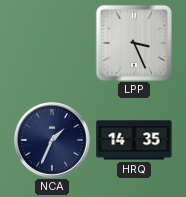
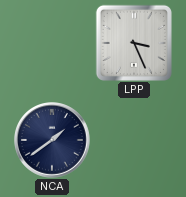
NCA: 1:34 -> 1:39
HRQ: 14:35 -> none
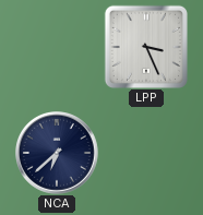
NCA: 1:39 -> 6:38
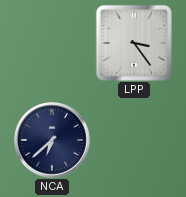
LPP: 3:26 -> 3:24
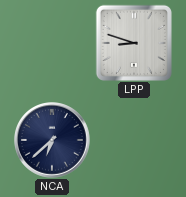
LPP: 3:24 -> 8:48
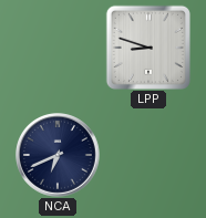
NCA: 6:38 -> 6:41
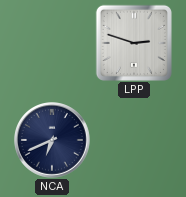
LPP: 8:48 -> 2:48
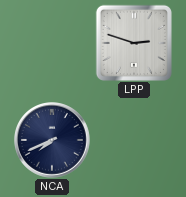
NCA: 6:41 -> 7:41
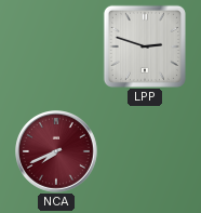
NCA dial: navy -> burgundy
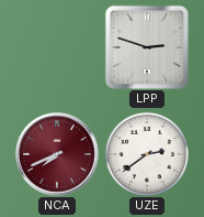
UZE: none -> 2:39
